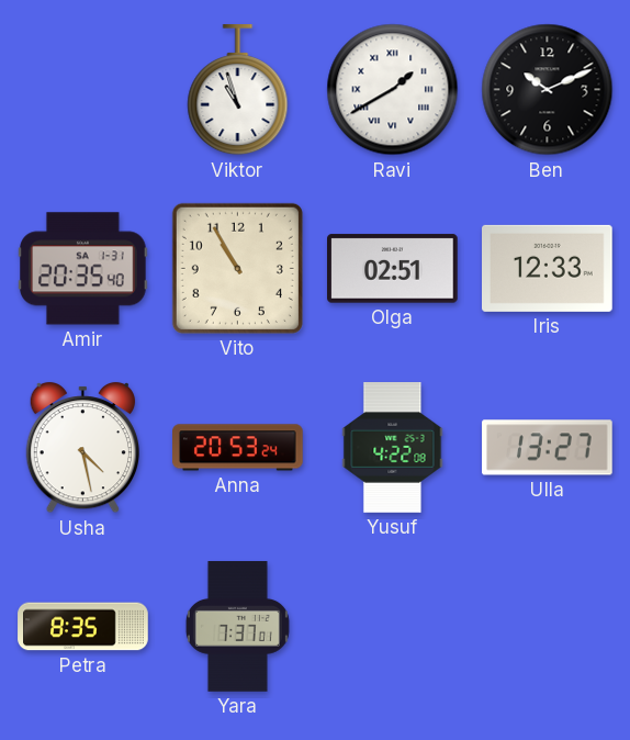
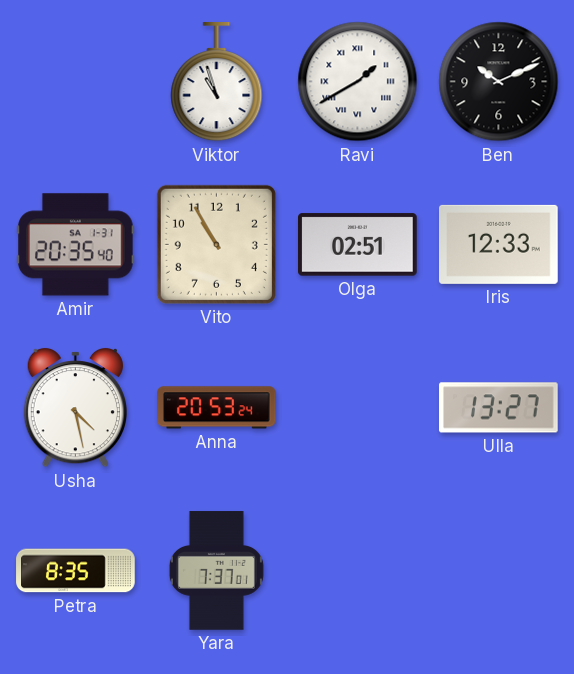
Yusuf: 4:22 -> none
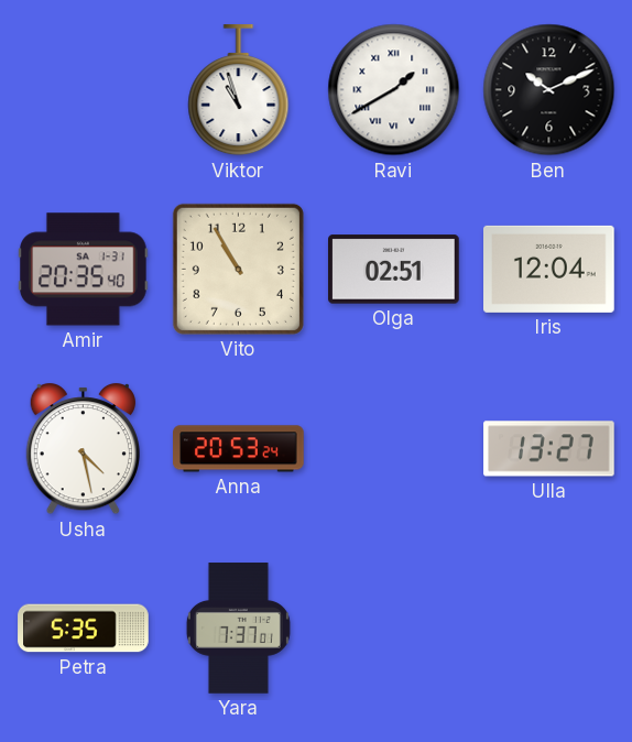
Iris: 12:33 -> 12:04
Petra: 8:35 -> 5:35
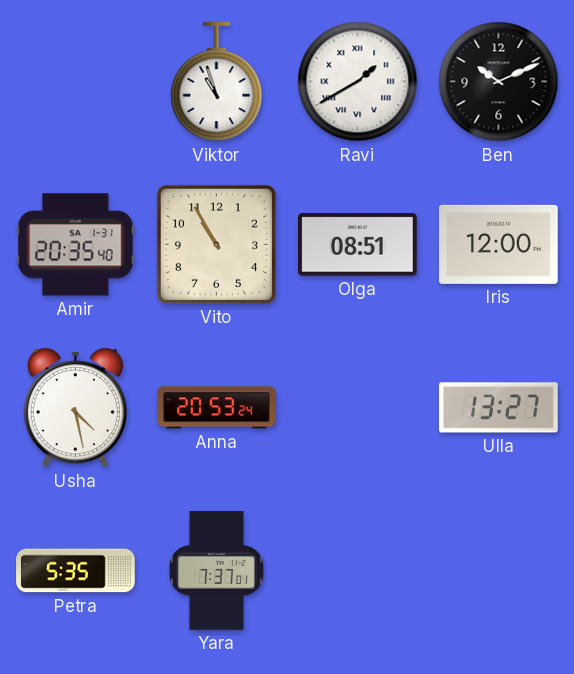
Olga: 02:51 -> 08:51
Iris: 12:04 -> 12:00
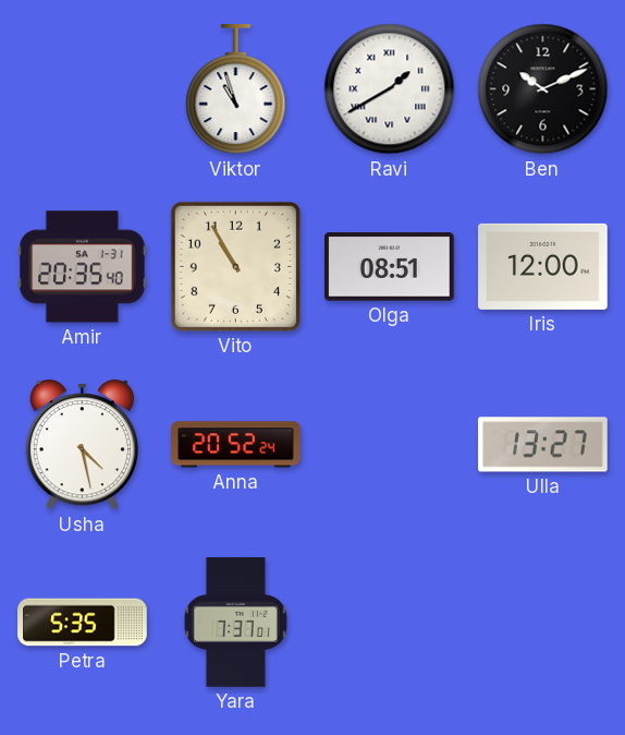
Anna: 20:53 -> 20:52
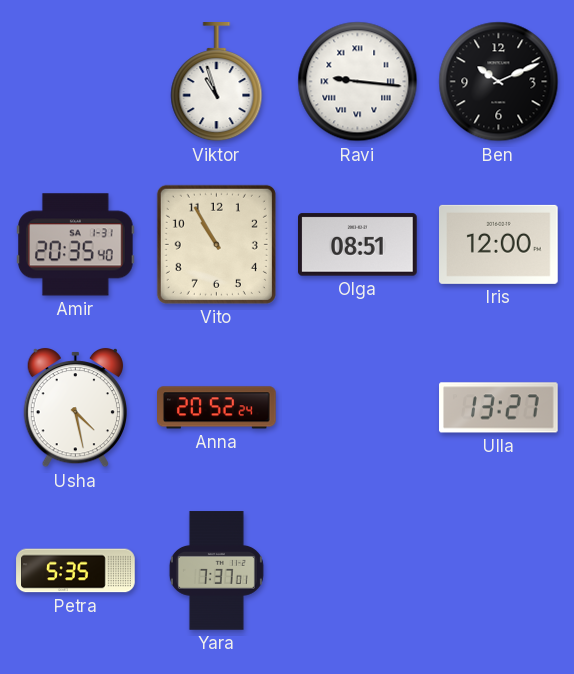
Ravi: 1:40 -> 9:16
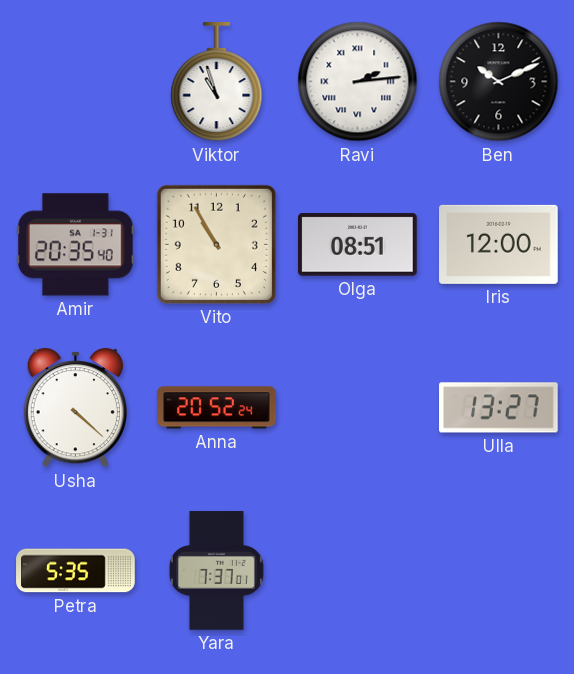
Ravi: 9:16 -> 2:14
Usha: 4:28 -> 4:22
